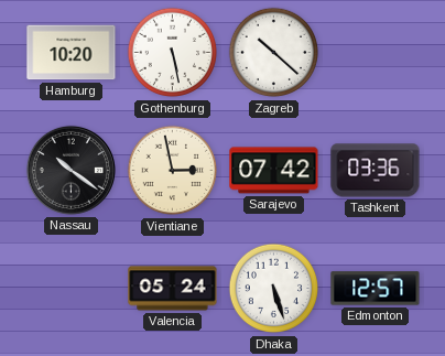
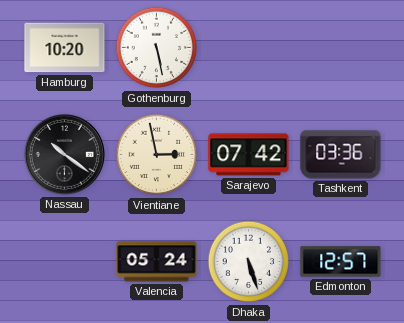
Zagreb: 10:22 -> none
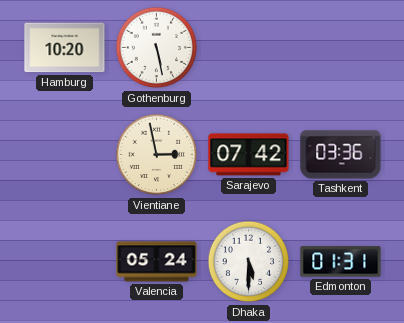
Nassau: 10:21 -> none
Dhaka: 5:27 -> 5:30
Edmonton: 12:57 -> 01:31
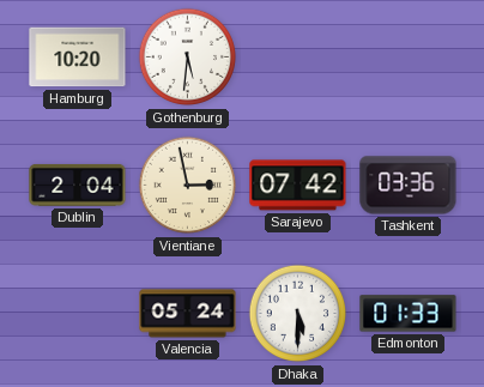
Gothenburg: 5:28 -> 5:31
Dublin: none -> 2:04
Edmonton: 01:31 -> 01:33
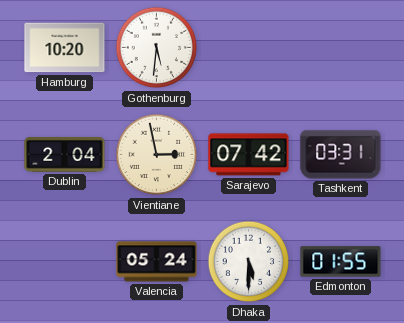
Tashkent: 03:36 -> 03:31
Edmonton: 01:33 -> 01:55
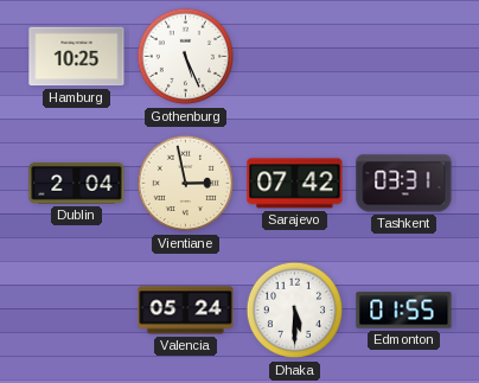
Hamburg: 10:20 -> 10:25
Gothenburg: 5:31 -> 5:26
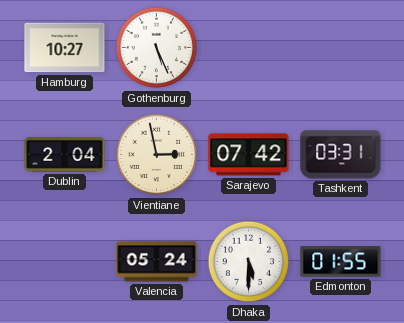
Hamburg: 10:25 -> 10:27
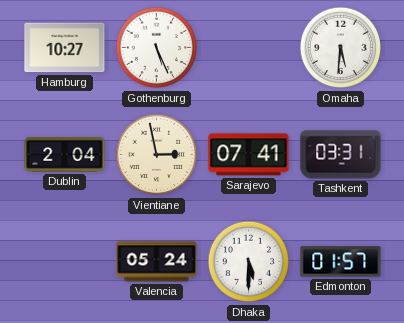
Omaha: none -> 5:31
Sarajevo: 07:42 -> 07:41
Edmonton: 01:55 -> 01:57
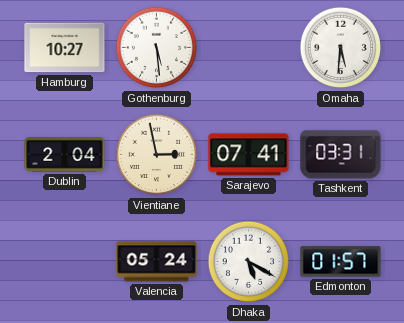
Gothenburg: 5:26 -> 5:29
Dhaka: 5:30 -> 5:20
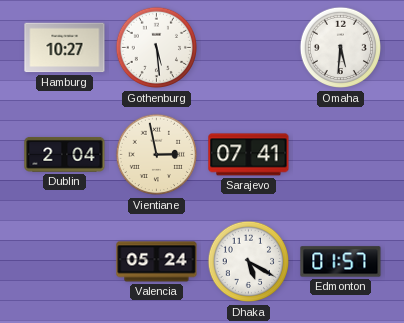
Tashkent: 03:31 -> none
